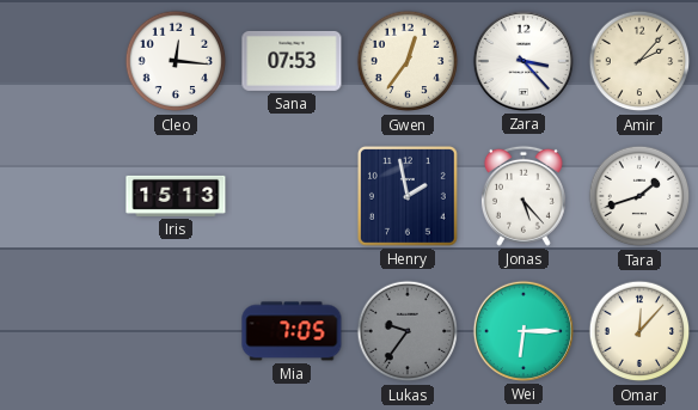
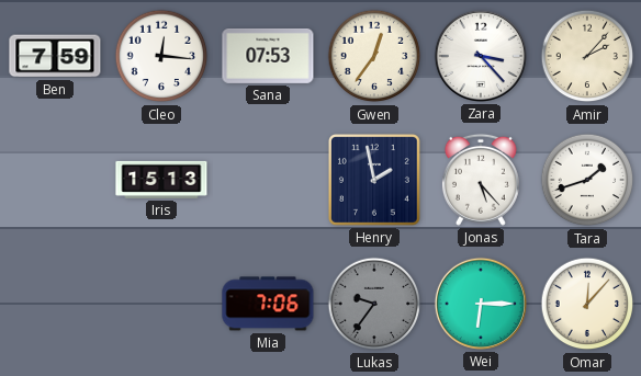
Ben: none -> 7:59
Mia: 7:05 -> 7:06
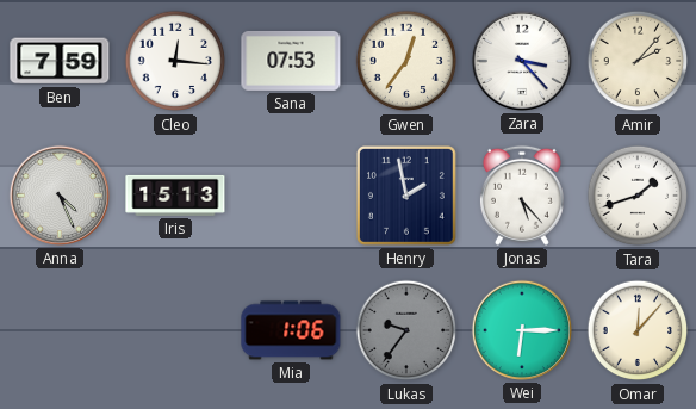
Anna: none -> 4:26
Mia: 7:06 -> 1:06
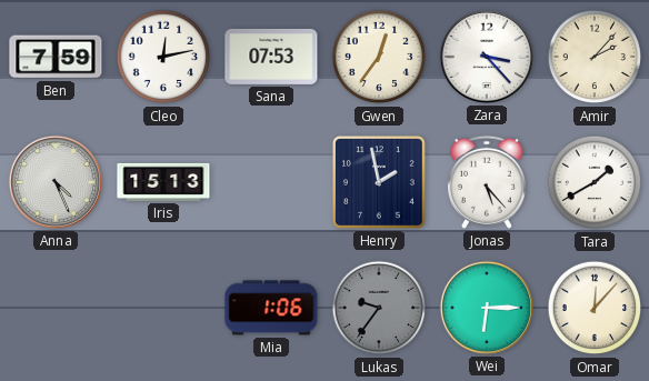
Cleo: 12:16 -> 12:13
Tara: 1:42 -> 1:40
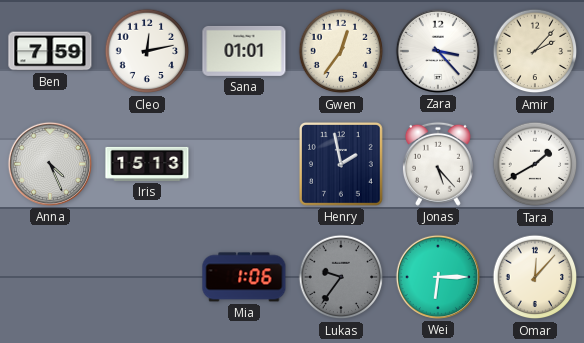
Sana: 07:53 -> 01:01
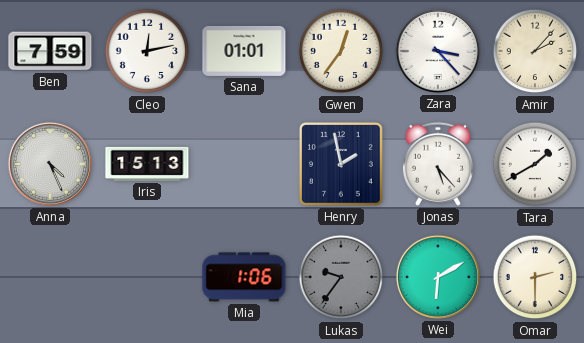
Wei: 6:15 -> 6:10
Omar: 12:07 -> 2:30
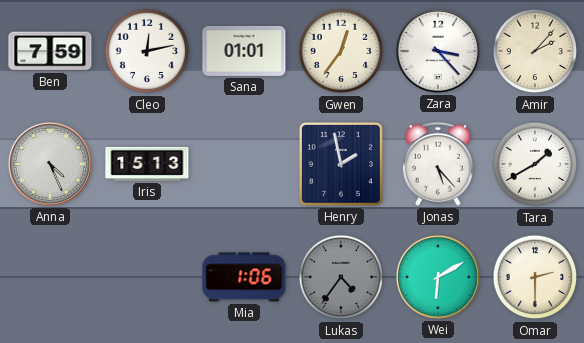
Lukas: 9:36 -> 4:36
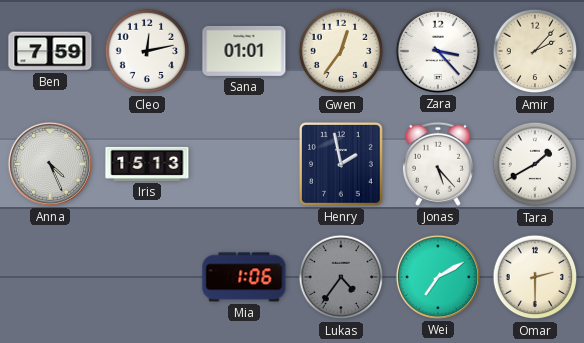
Wei: 6:10 -> 7:10
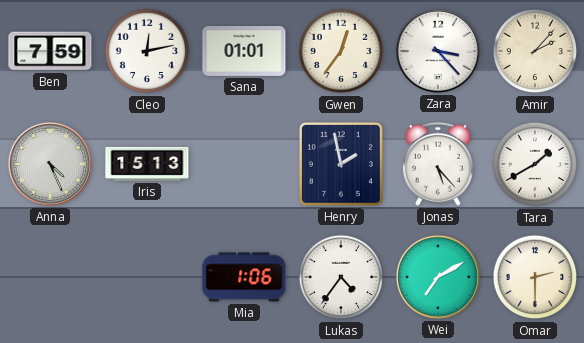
Lukas dial: grey -> white
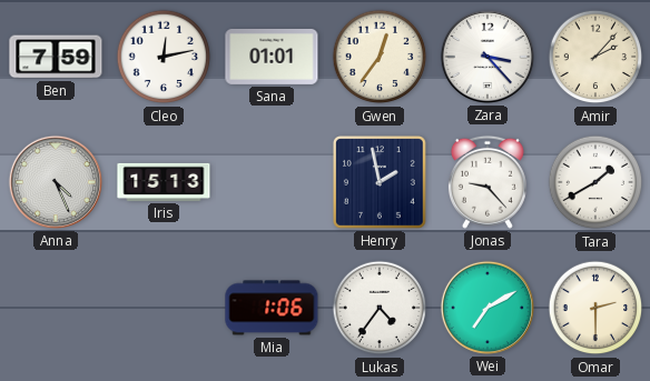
Jonas: 5:23 -> 9:23
